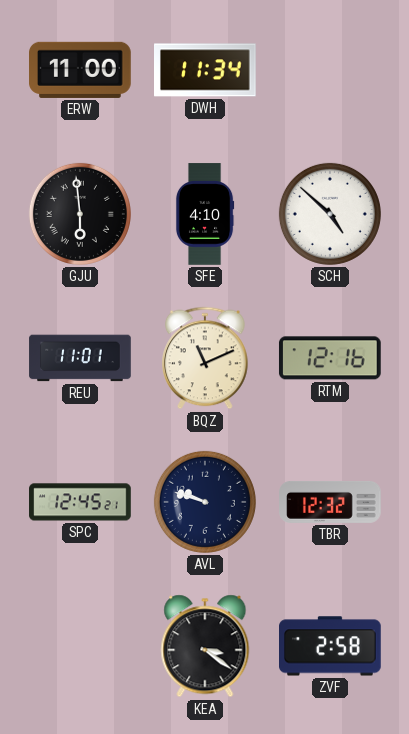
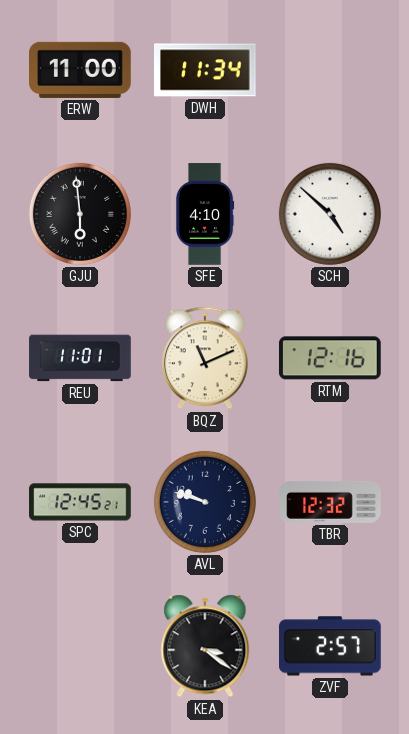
ZVF: 2:58 -> 2:57
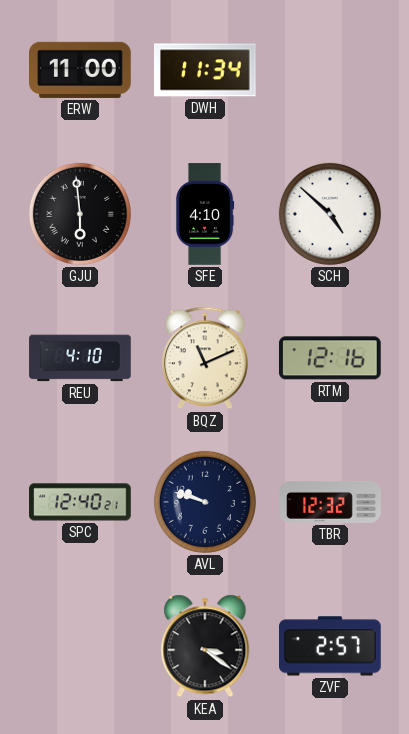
REU: 11:01 -> 4:10
SPC: 12:45 -> 12:40
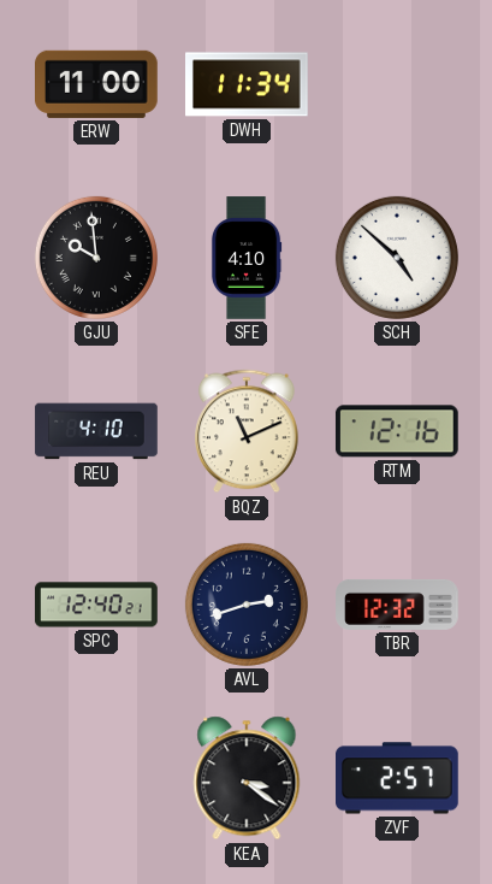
GJU: 5:59 -> 9:59
AVL: 9:48 -> 2:42
